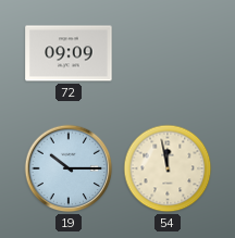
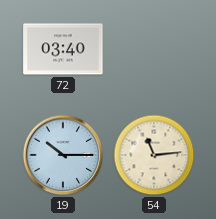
72: 09:09 -> 03:40
54: 11:58 -> 11:14
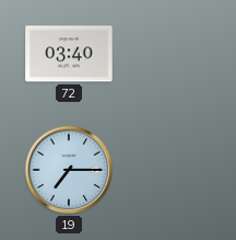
19: 10:15 -> 7:15
54: 11:14 -> none
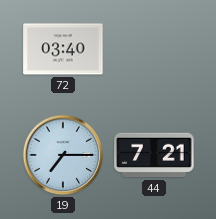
44: none -> 7:21
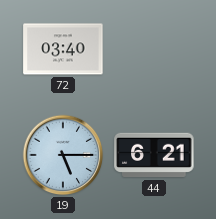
19: 7:15 -> 5:15
44: 7:21 -> 6:21
